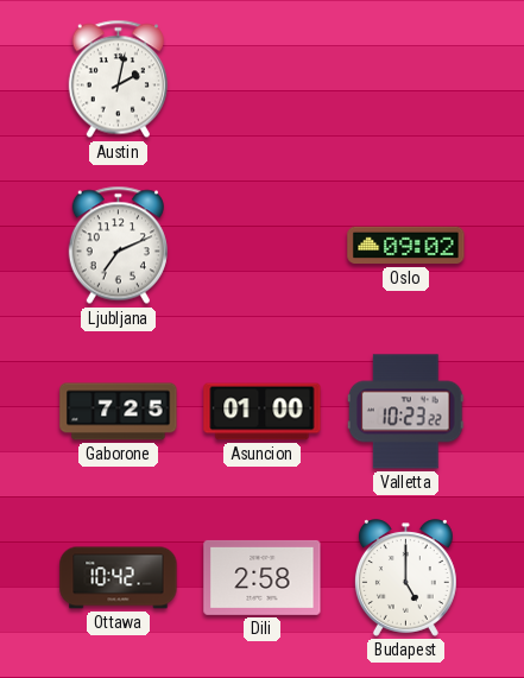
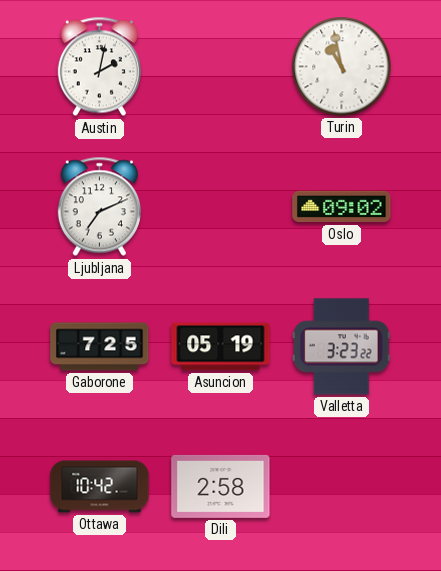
Turin: none -> 10:58
Asuncion: 01:00 -> 05:19
Valletta: 10:23 -> 3:23
Budapest: 5:00 -> none
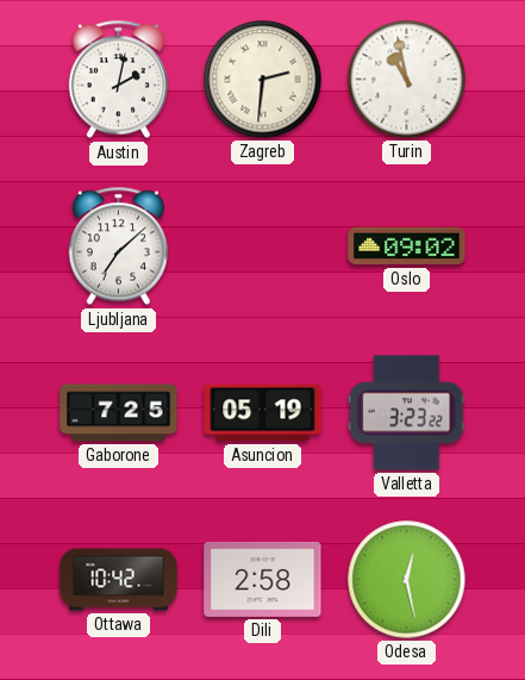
Zagreb: none -> 2:31
Ljubljana: 7:11 -> 7:08
Odesa: none -> 12:28
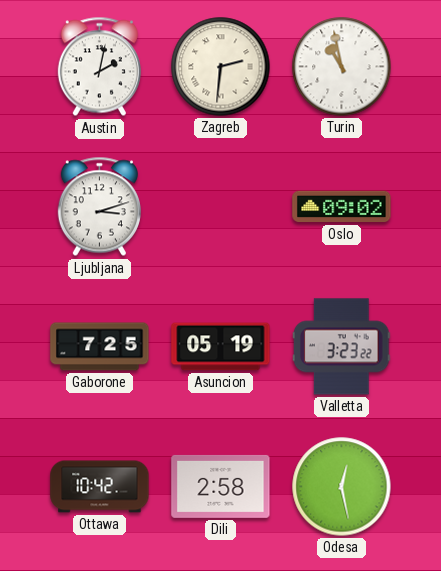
Ljubljana: 7:08 -> 3:12
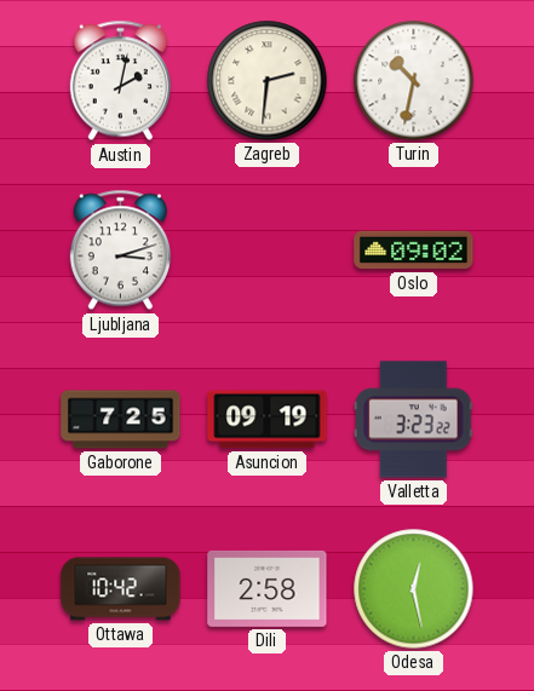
Turin: 10:58 -> 10:32
Asuncion: 05:19 -> 09:19
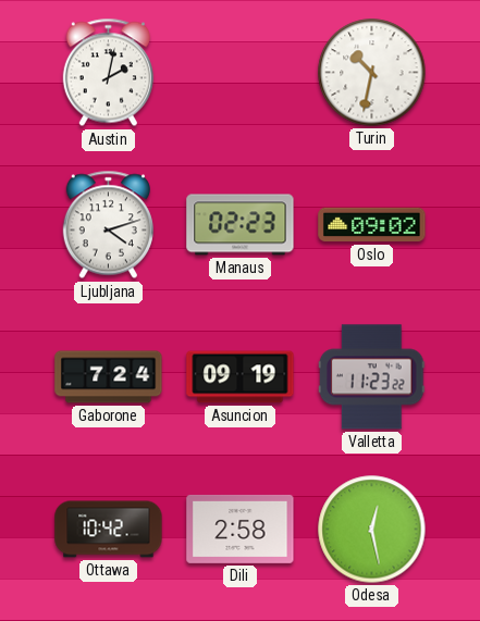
Zagreb: 2:31 -> none
Ljubljana: 3:12 -> 4:12
Manaus: none -> 02:23
Gaborone: 7:25 -> 7:24
Valletta: 3:23 -> 11:23
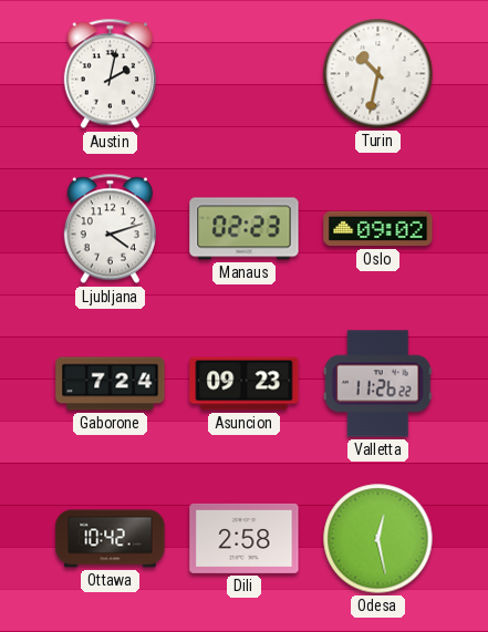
Asuncion: 09:19 -> 09:23
Valletta: 11:23 -> 11:26
